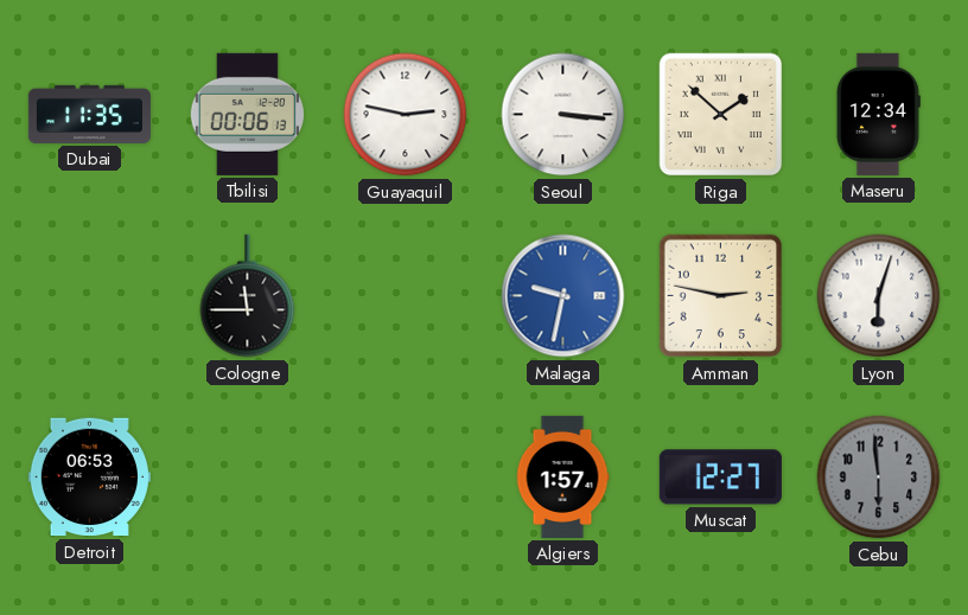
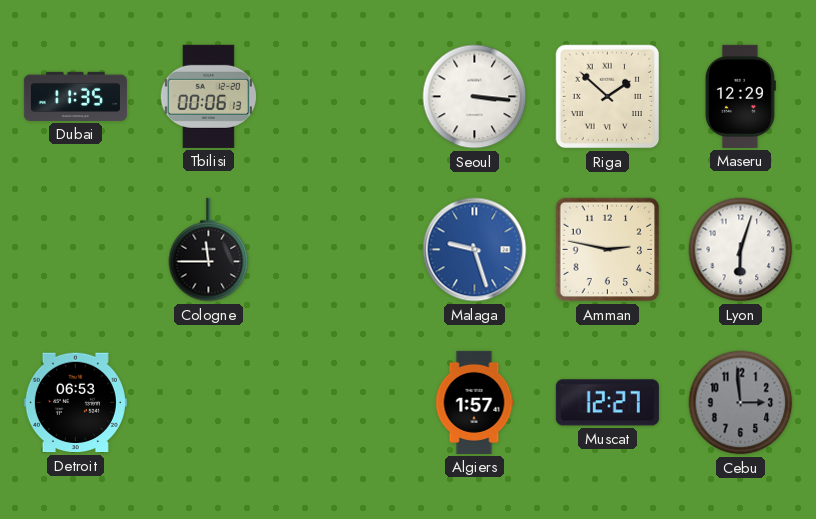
Guayaquil: 2:47 -> none
Maseru: 12:34 -> 12:29
Malaga: 9:32 -> 9:27
Cebu: 5:59 -> 2:59
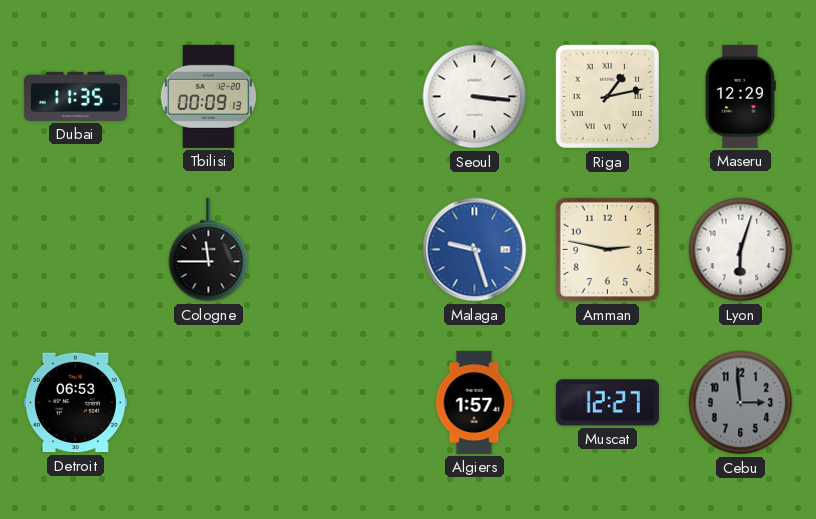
Tbilisi: 00:06 -> 00:09
Riga: 1:52 -> 1:13
